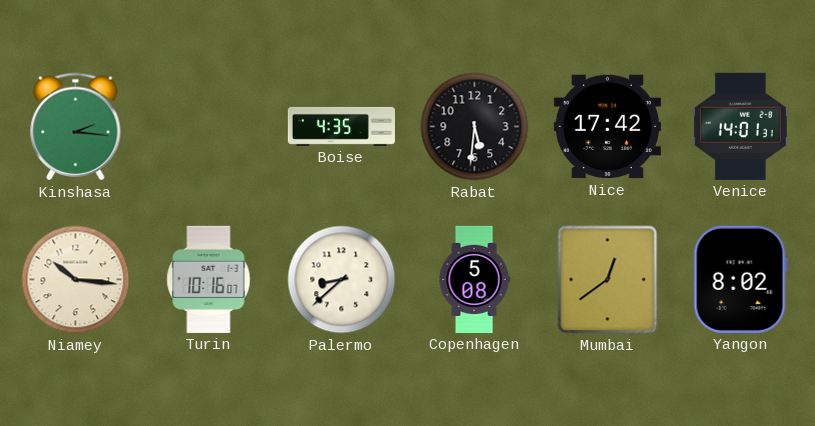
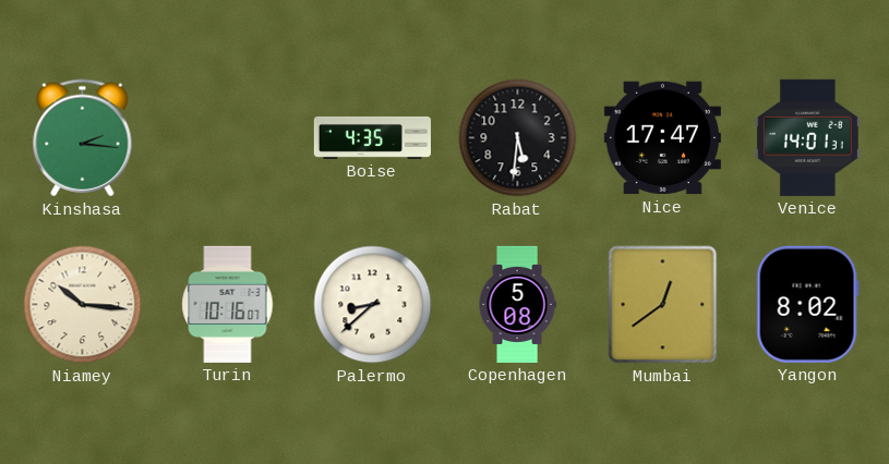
Nice: 17:42 -> 17:47
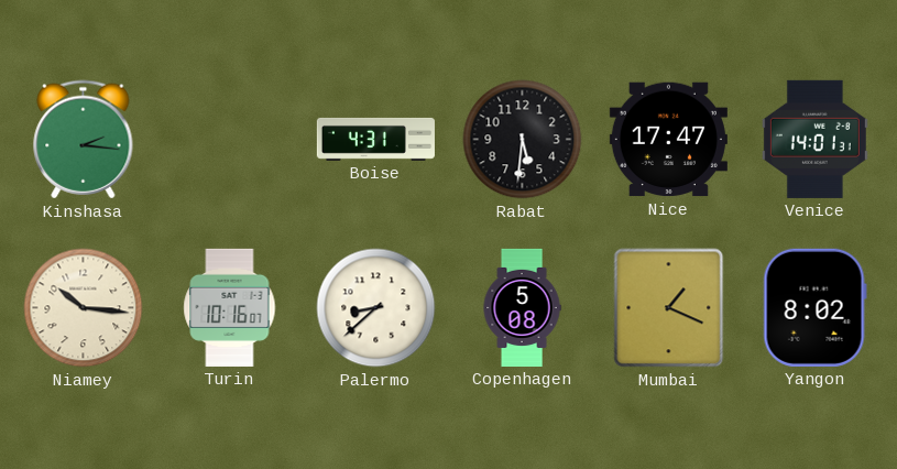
Boise: 4:35 -> 4:31
Mumbai: 12:39 -> 1:19
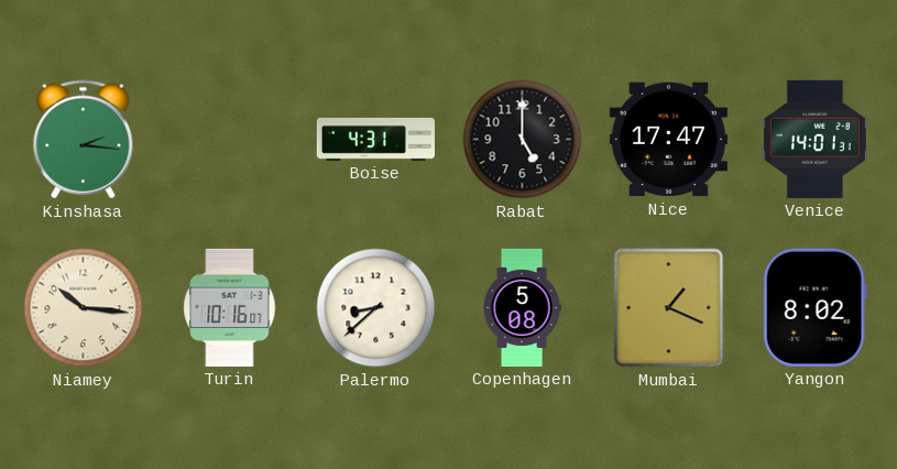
Rabat: 5:31 -> 5:00
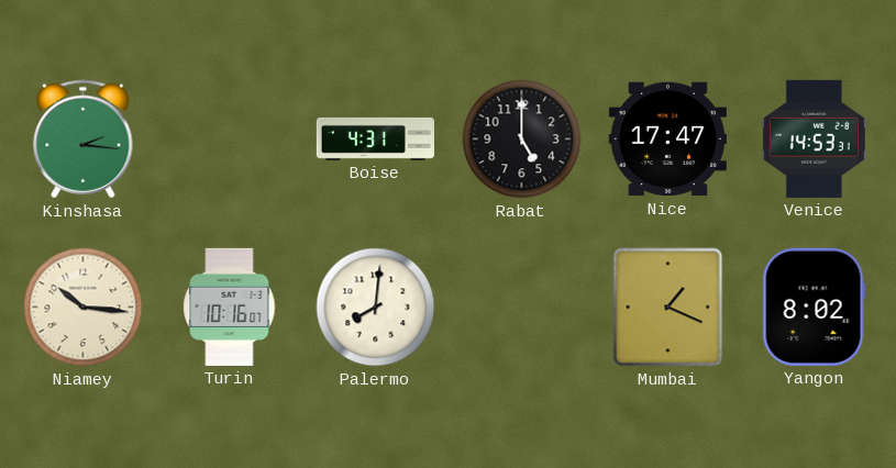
Venice: 14:01 -> 14:53
Palermo: 8:38 -> 8:01
Copenhagen: 5:08 -> none
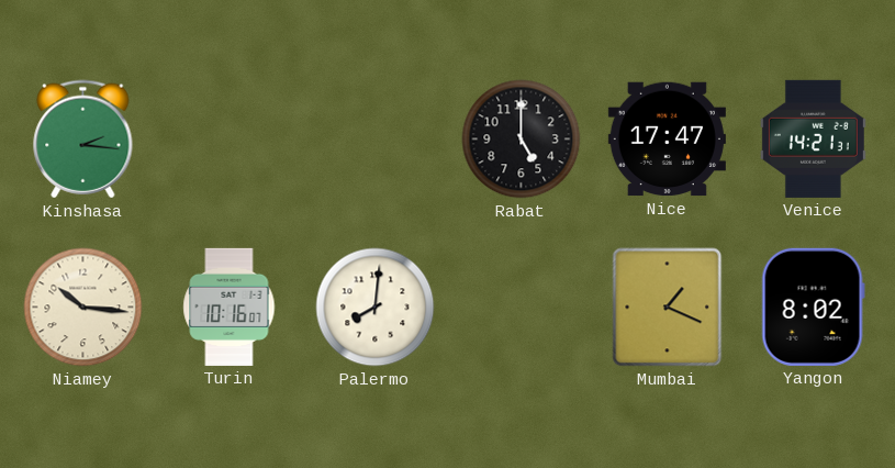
Boise: 4:31 -> none
Venice: 14:53 -> 14:21
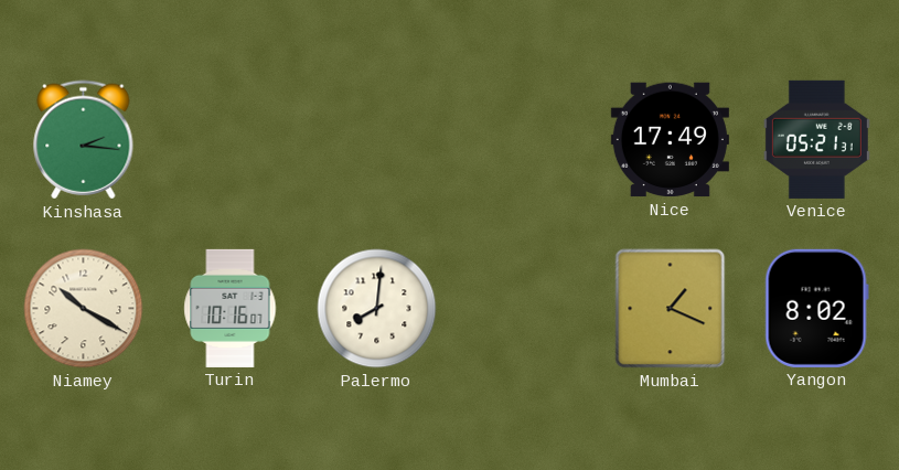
Rabat: 5:00 -> none
Nice: 17:47 -> 17:49
Venice: 14:21 -> 05:21
Niamey: 10:16 -> 10:20
